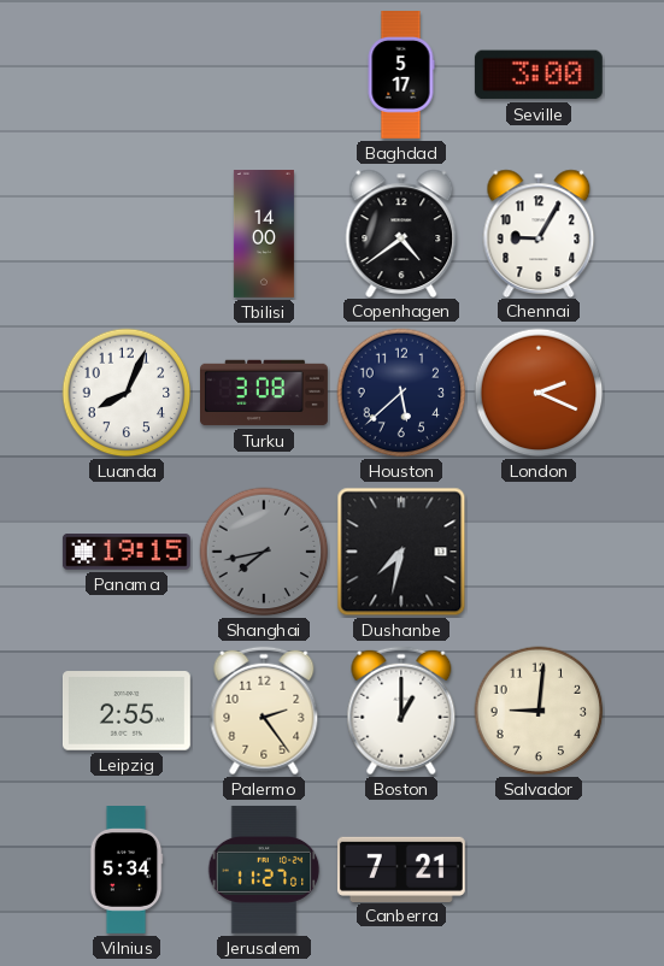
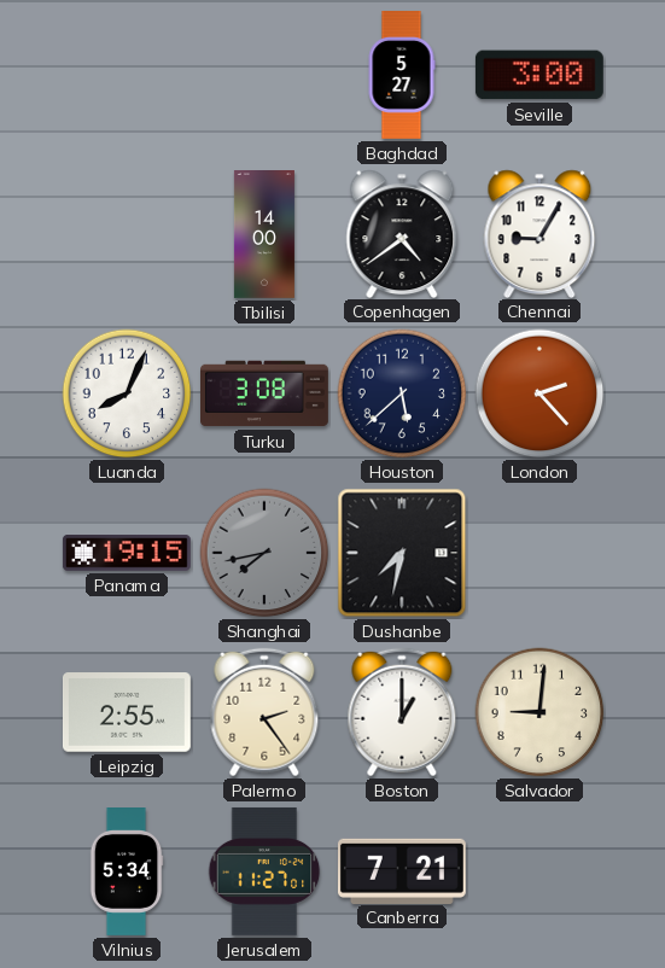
Baghdad: 5:17 -> 5:27
London: 2:19 -> 2:23
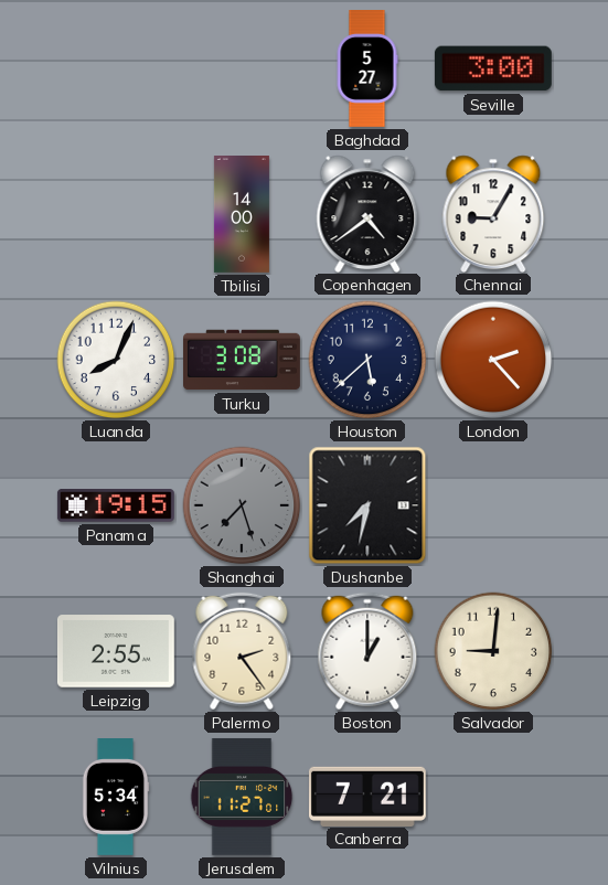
Shanghai: 7:43 -> 7:27
